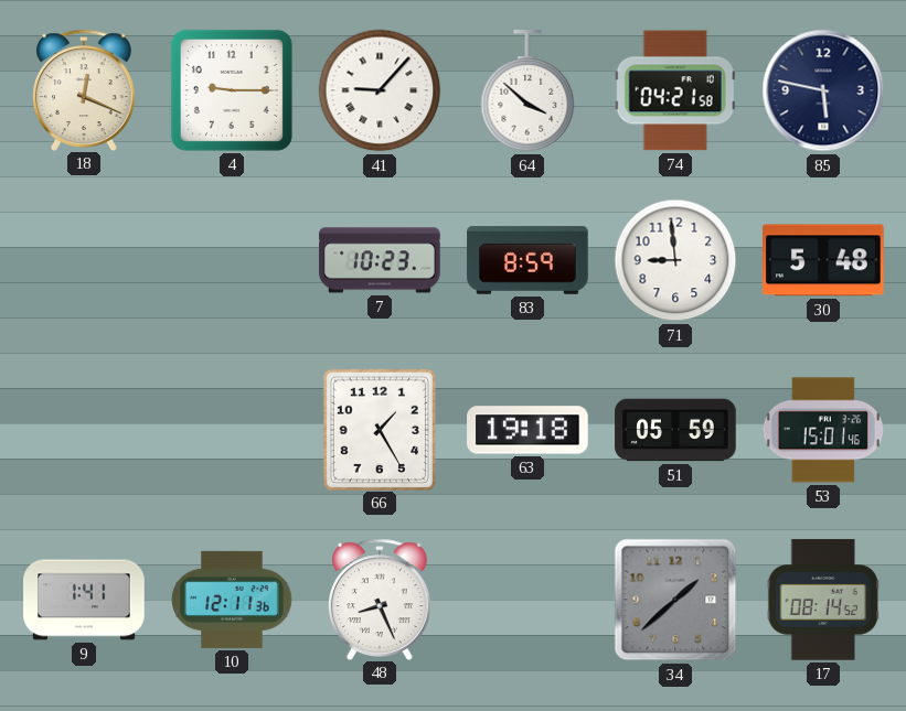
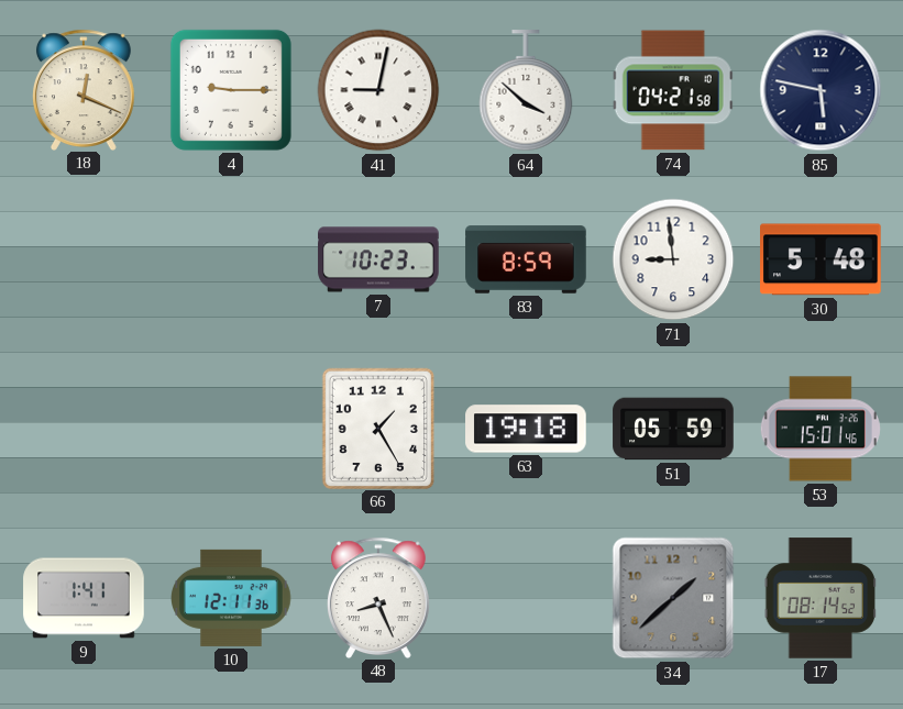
41: 9:07 -> 9:02
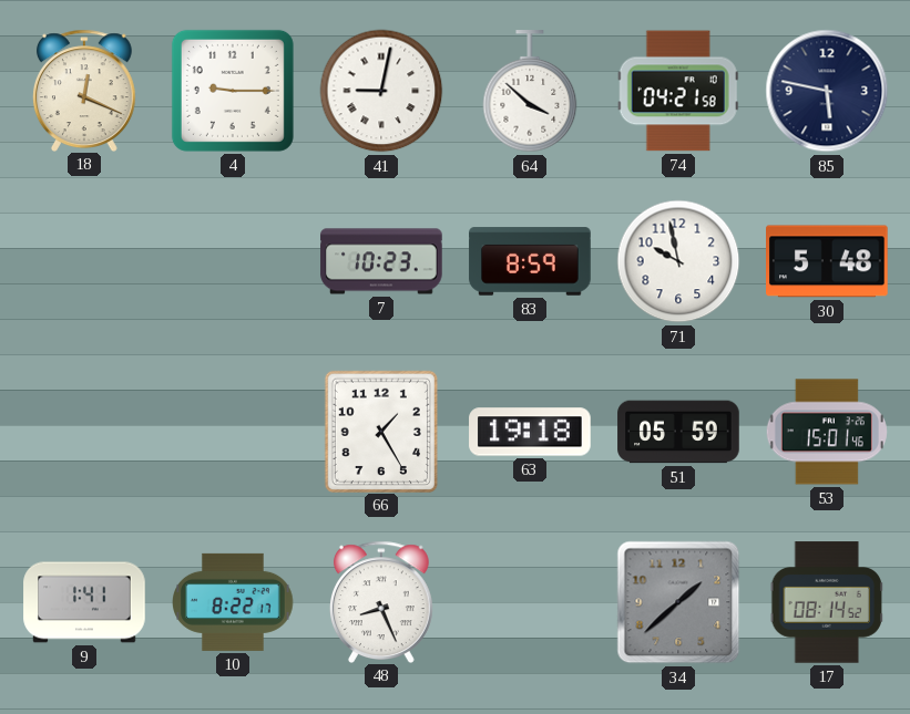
71: 8:59 -> 9:58
10: 12:11 -> 8:22
